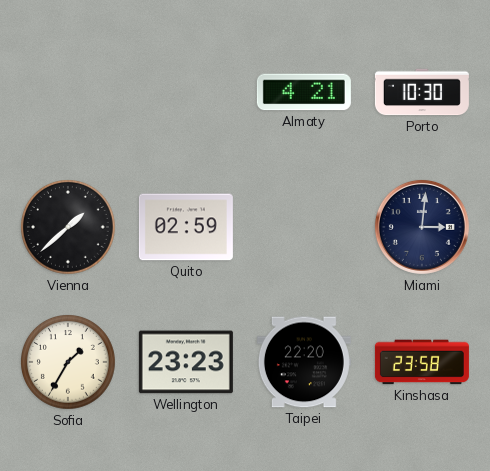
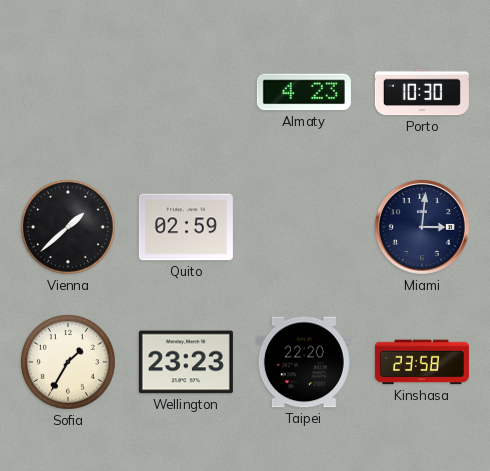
Almaty: 4:21 -> 4:23
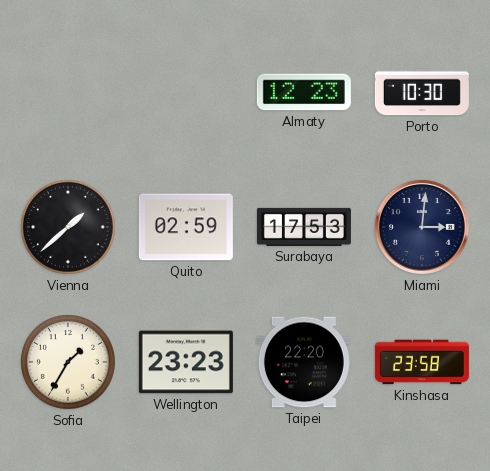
Almaty: 4:23 -> 12:23
Surabaya: none -> 17:53
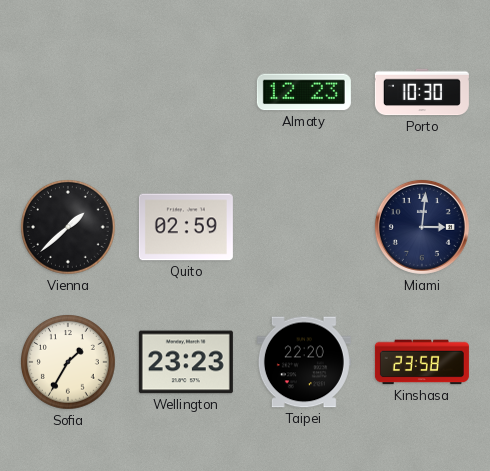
Surabaya: 17:53 -> none
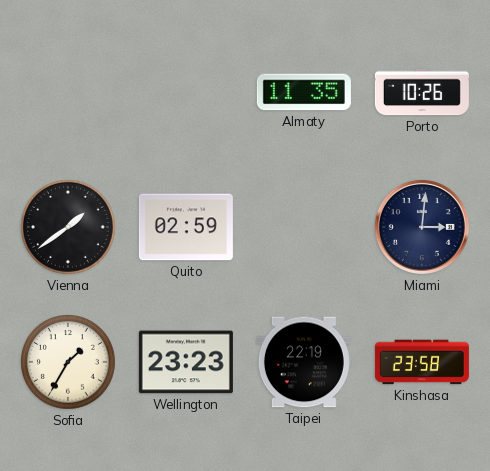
Almaty: 12:23 -> 11:35
Porto: 10:30 -> 10:26
Vienna: 1:38 -> 1:39
Taipei: 22:20 -> 22:19
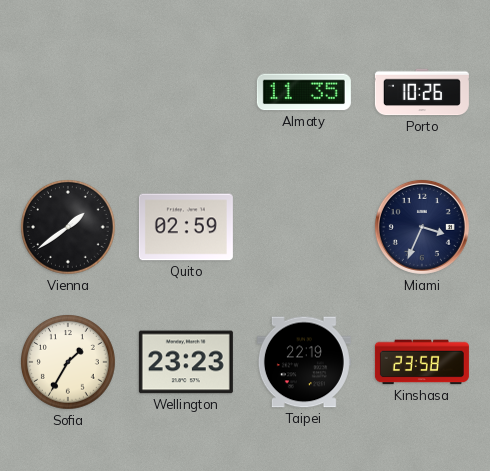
Miami: 3:01 -> 3:34
